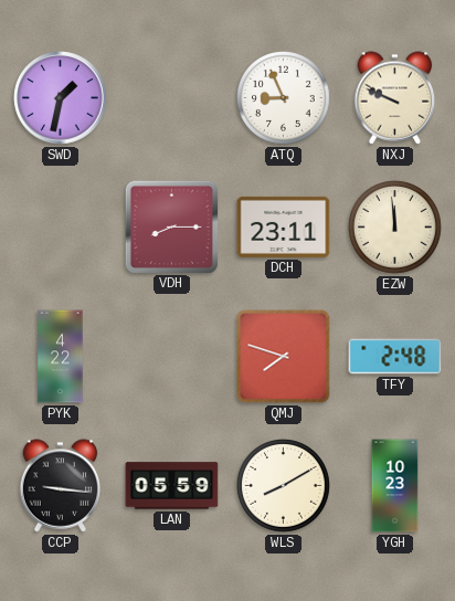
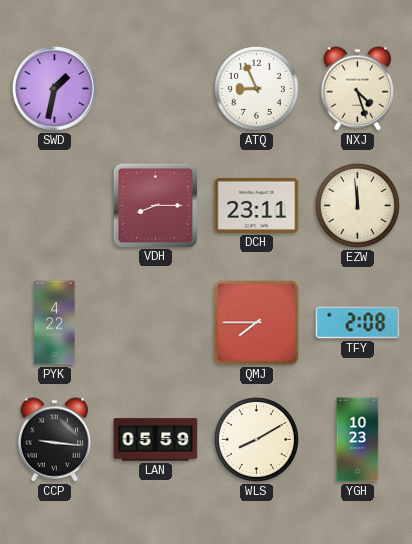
NXJ: 9:49 -> 4:27
QMJ: 7:48 -> 7:45
TFY: 2:48 -> 2:08
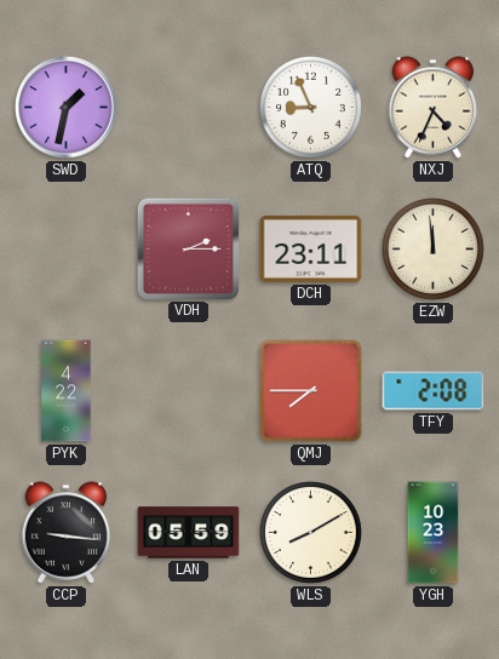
NXJ: 4:27 -> 4:34
VDH: 8:15 -> 2:15
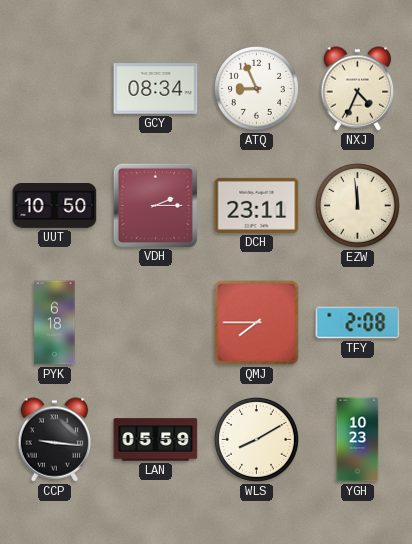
SWD: 1:32 -> none
GCY: none -> 08:34
UUT: none -> 10:50
PYK: 4:22 -> 6:18
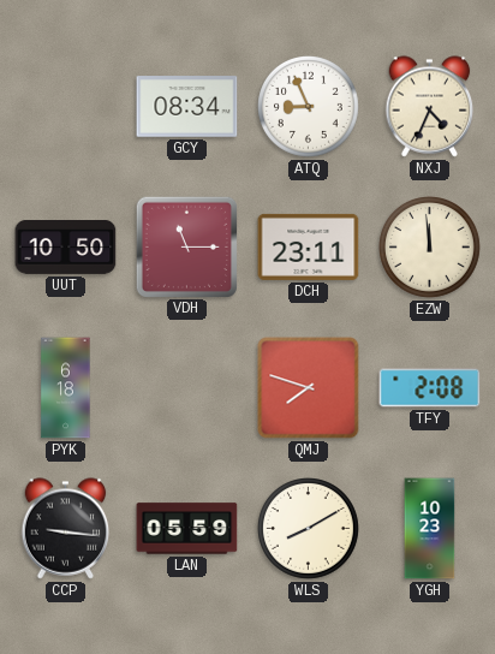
VDH: 2:15 -> 11:15
QMJ: 7:45 -> 7:48
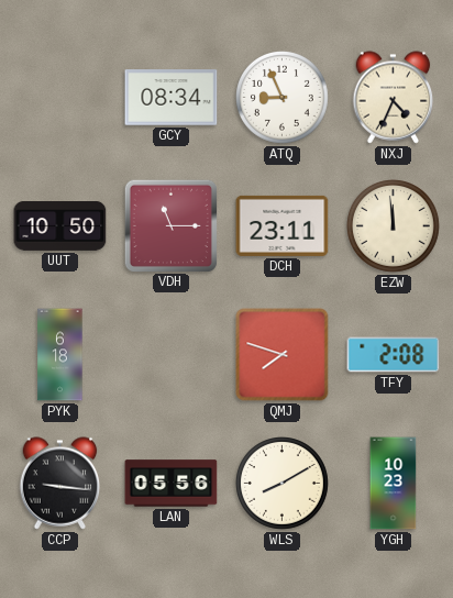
LAN: 05:59 -> 05:56
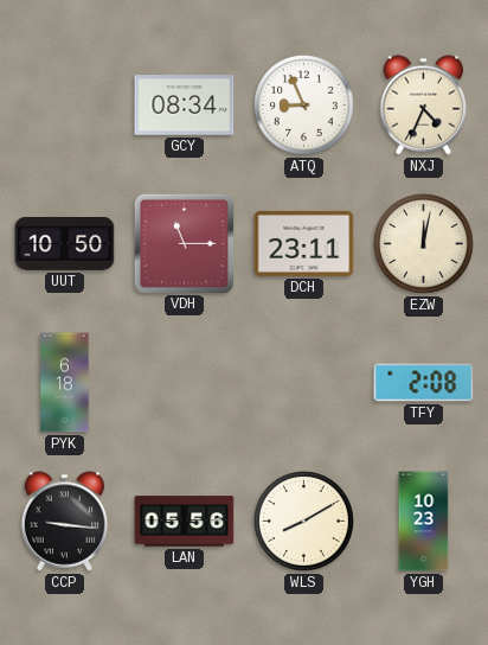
EZW: 11:59 -> 12:02
QMJ: 7:48 -> none
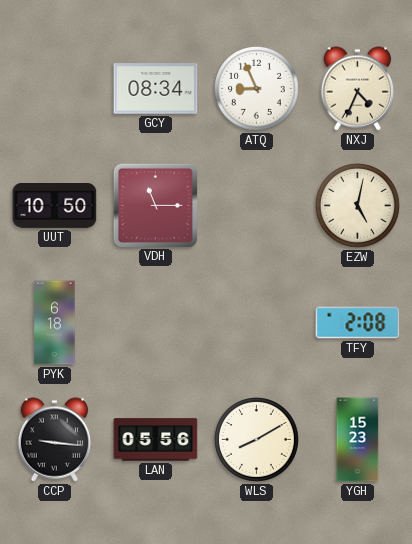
DCH: 23:11 -> none
EZW: 12:02 -> 5:02
YGH: 10:23 -> 15:23
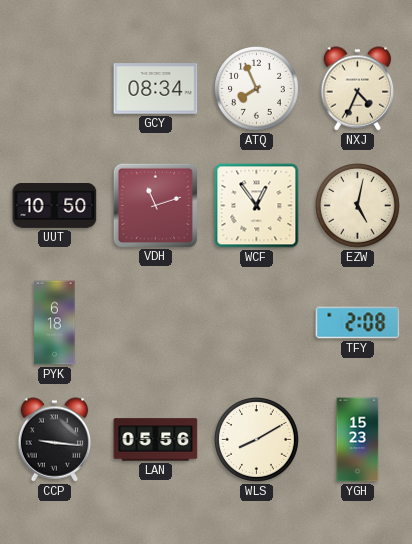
ATQ: 8:56 -> 7:56
VDH: 11:15 -> 11:12
WCF: none -> 12:54
